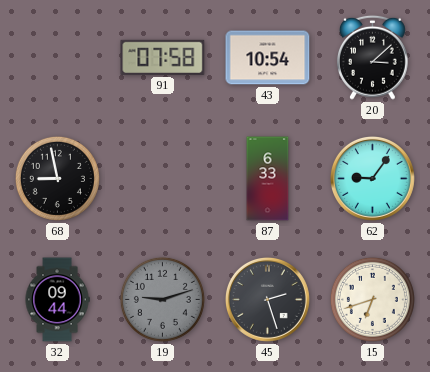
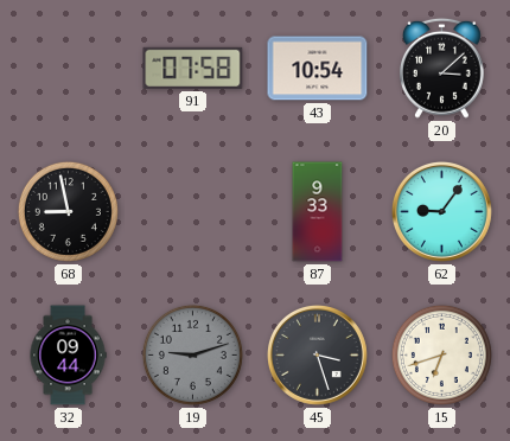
87: 6:33 -> 9:33
45: 2:27 -> 3:27
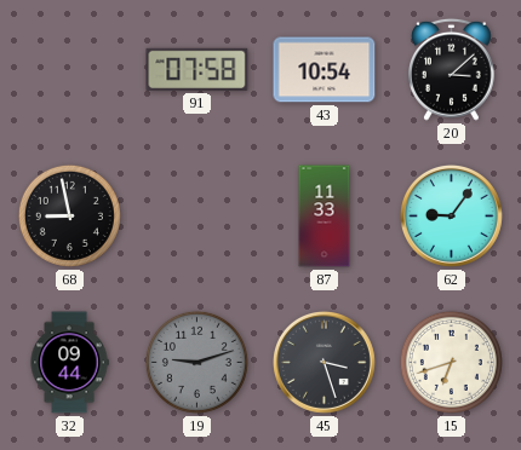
87: 9:33 -> 11:33
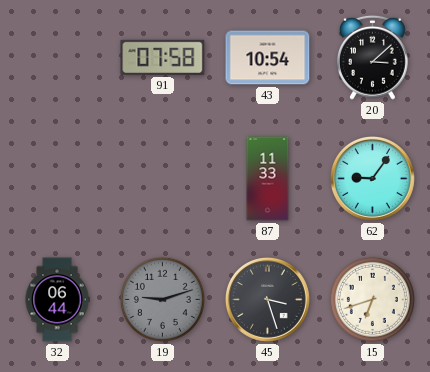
68: 8:58 -> none
32: 09:44 -> 06:44
